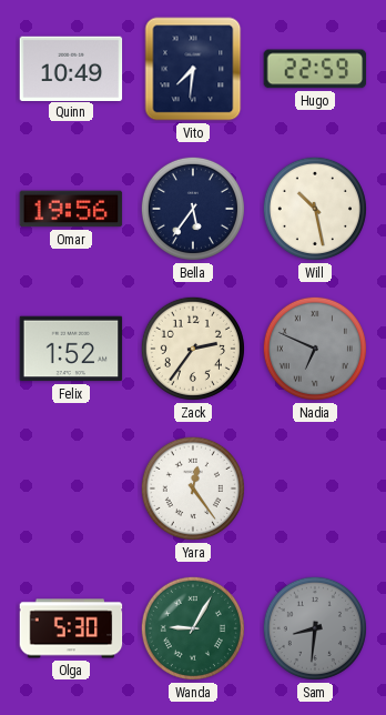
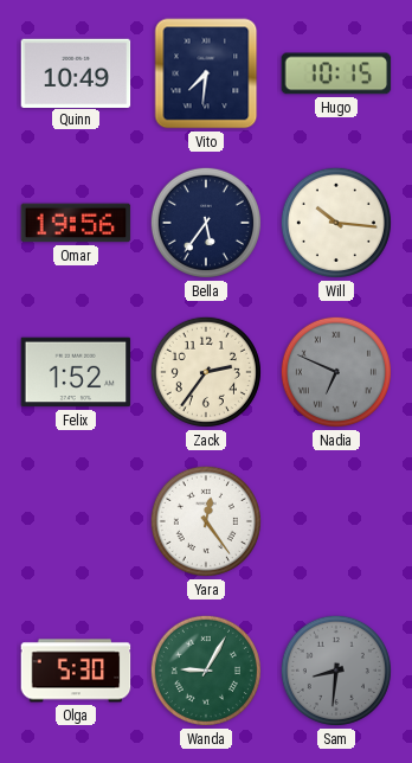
Hugo: 22:59 -> 10:15
Will: 10:28 -> 10:16
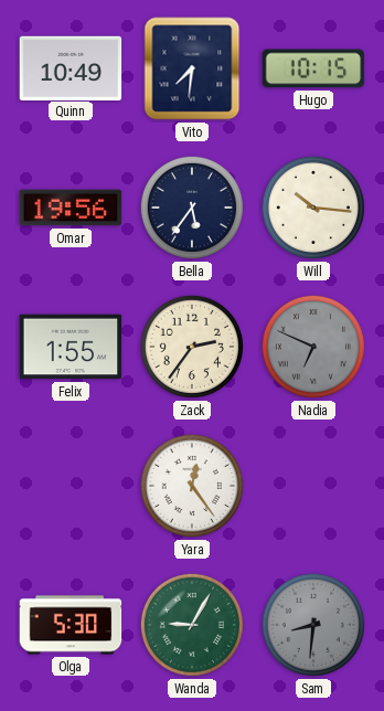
Felix: 1:52 -> 1:55
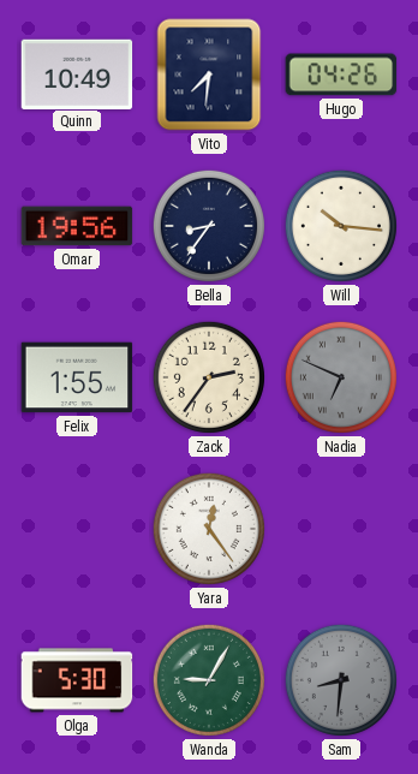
Hugo: 10:15 -> 04:26
Bella: 5:36 -> 8:36
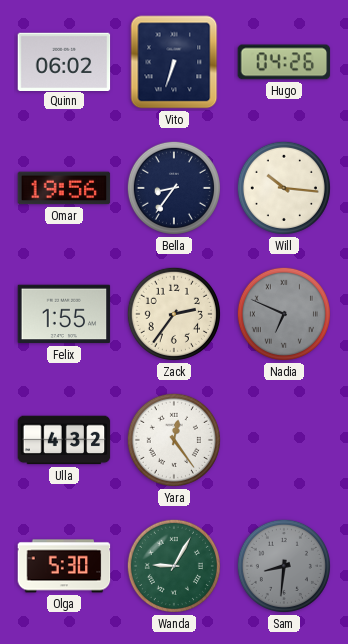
Quinn: 10:49 -> 06:02
Vito: 7:31 -> 6:33
Ulla: none -> 4:32
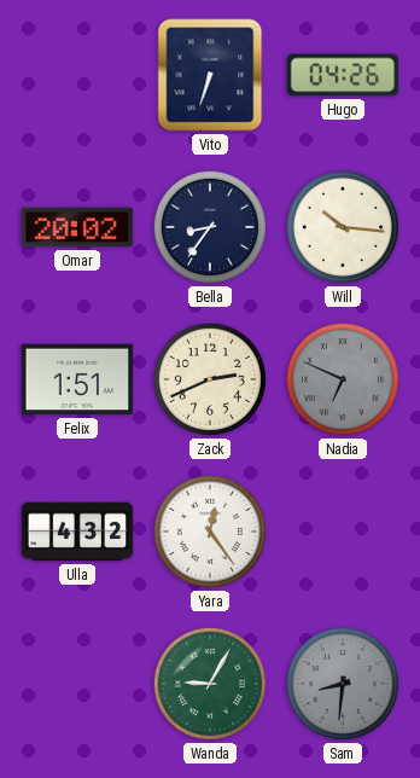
Quinn: 06:02 -> none
Omar: 19:56 -> 20:02
Felix: 1:55 -> 1:51
Zack: 2:36 -> 2:41
Olga: 5:30 -> none
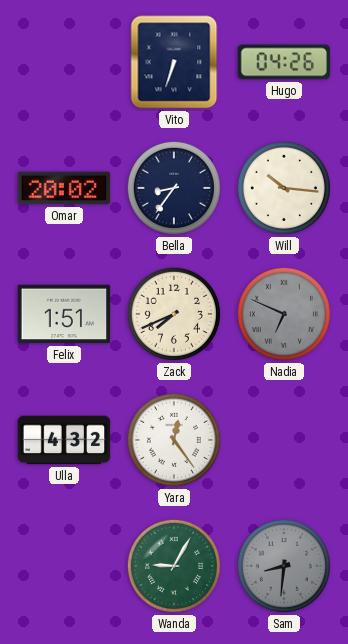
Zack: 2:41 -> 7:41
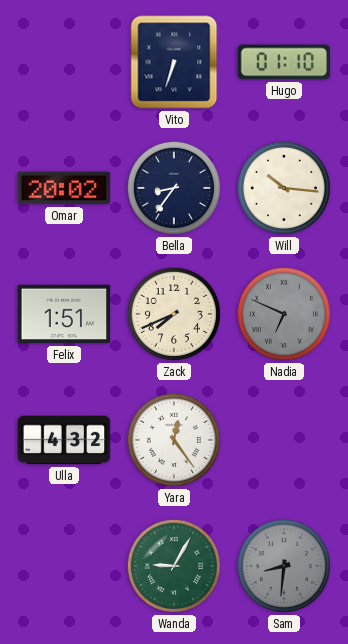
Hugo: 04:26 -> 01:10
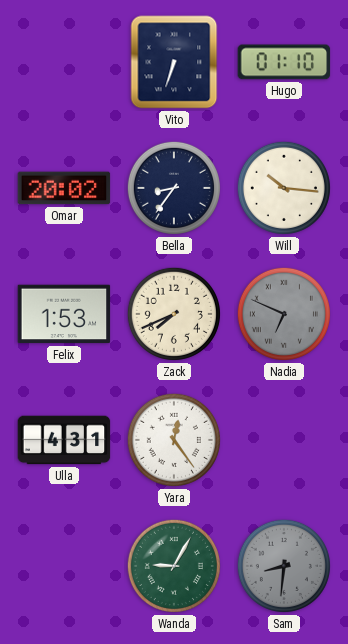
Felix: 1:51 -> 1:53
Ulla: 4:32 -> 4:31
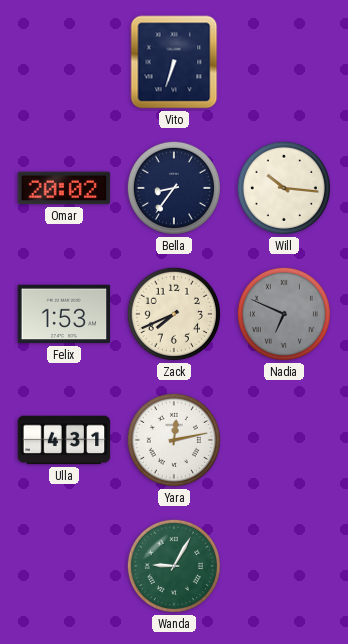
Hugo: 01:10 -> none
Yara: 12:24 -> 12:13
Sam: 8:31 -> none
